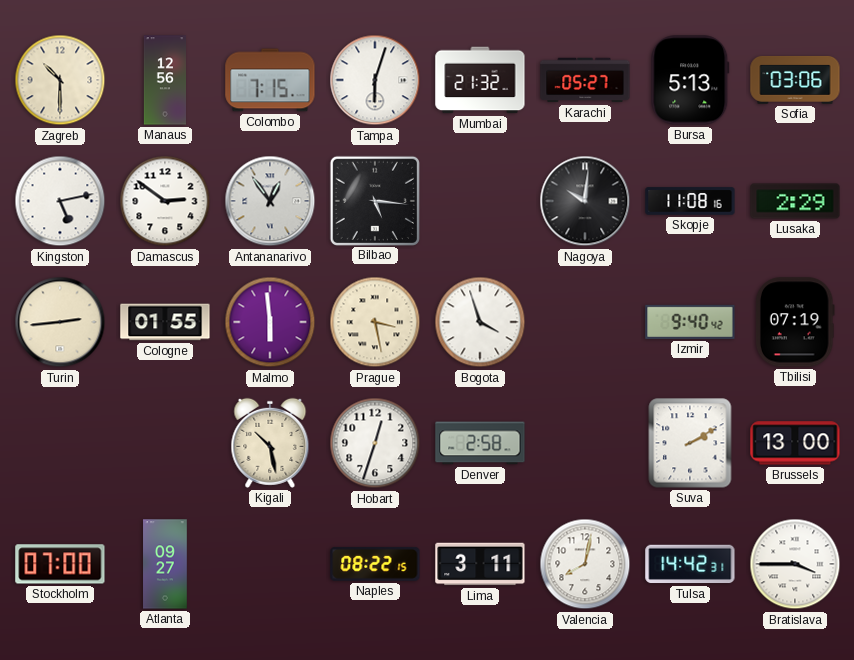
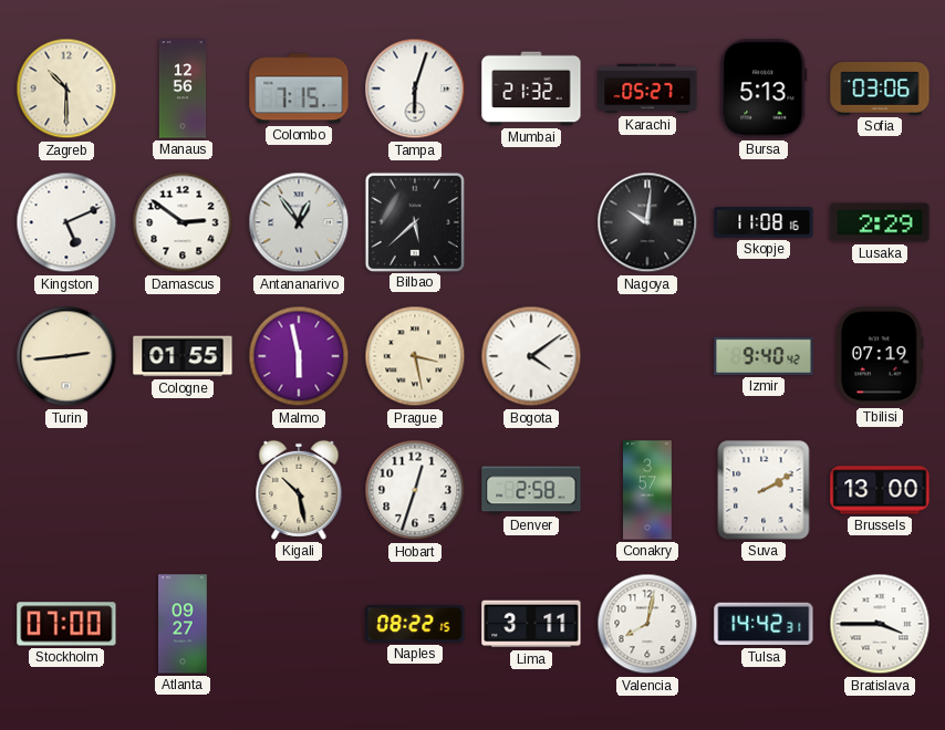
Kingston: 5:13 -> 5:11
Bilbao: 5:16 -> 5:38
Malmo: 5:59 -> 5:58
Bogota: 3:57 -> 4:09
Conakry: none -> 3:57
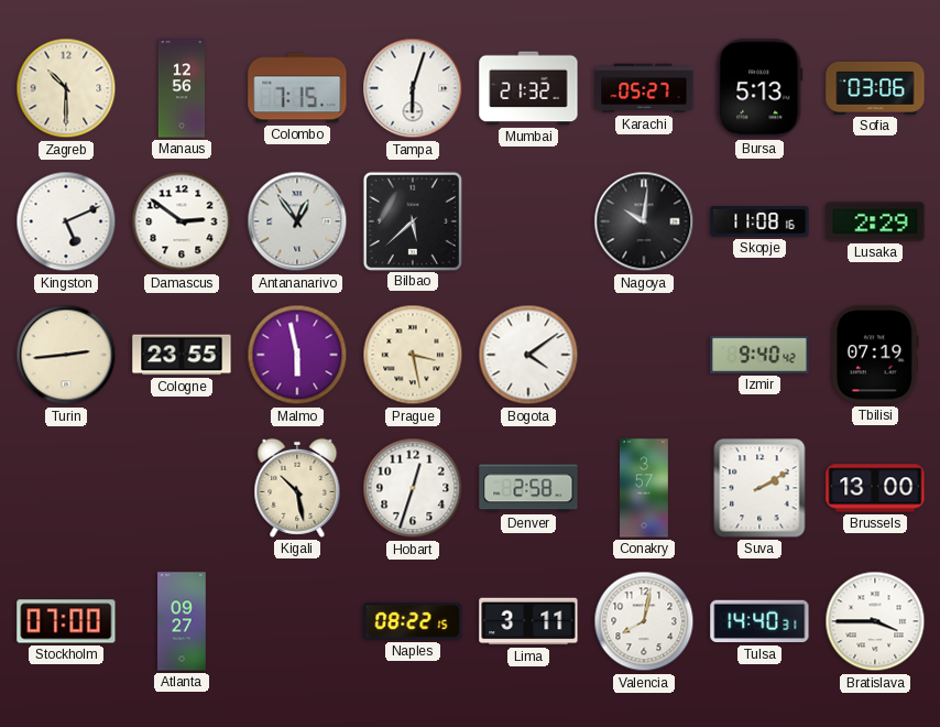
Cologne: 01:55 -> 23:55
Tulsa: 14:42 -> 14:40
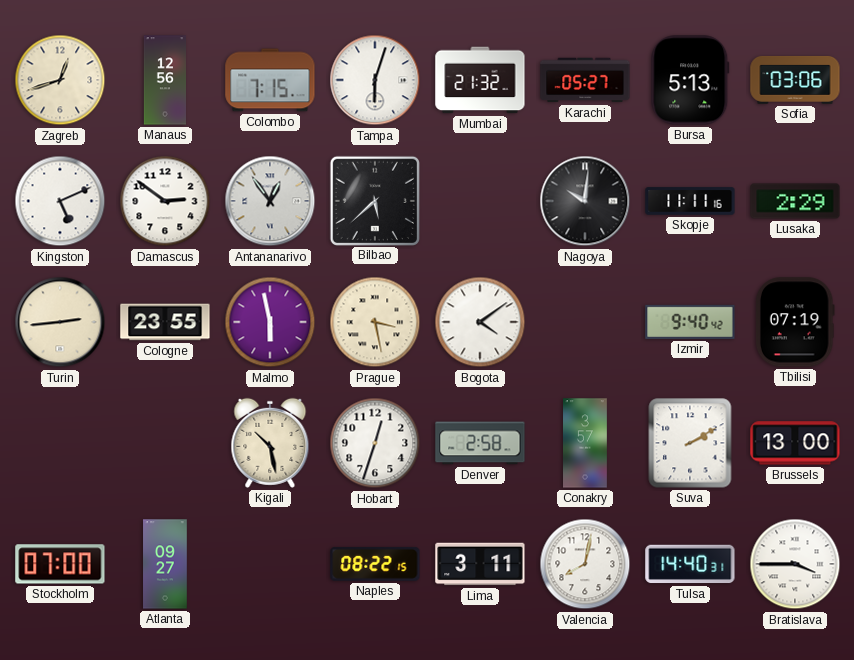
Zagreb: 10:30 -> 12:42
Skopje: 11:08 -> 11:11
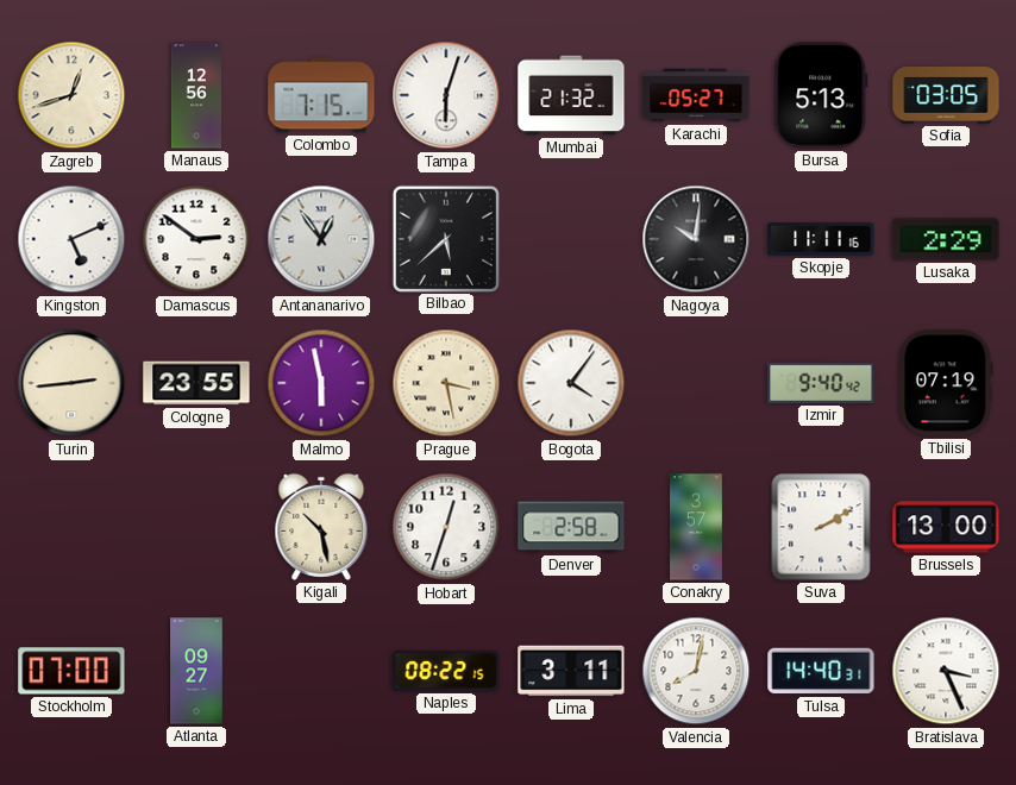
Sofia: 03:06 -> 03:05
Bogota: 4:09 -> 4:06
Bratislava: 3:45 -> 3:26
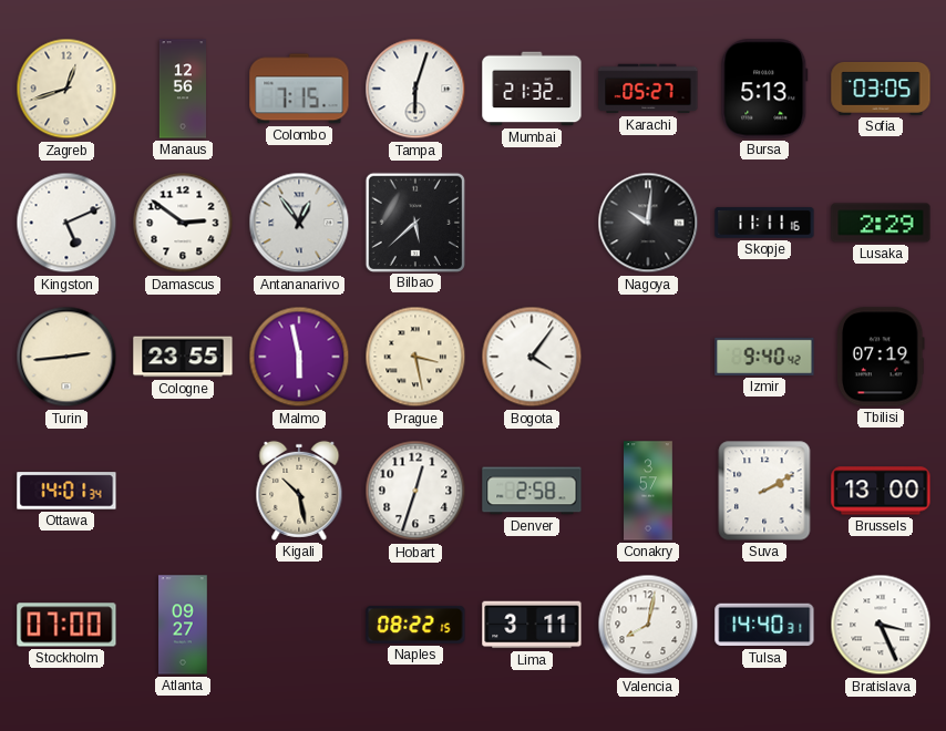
Ottawa: none -> 14:01
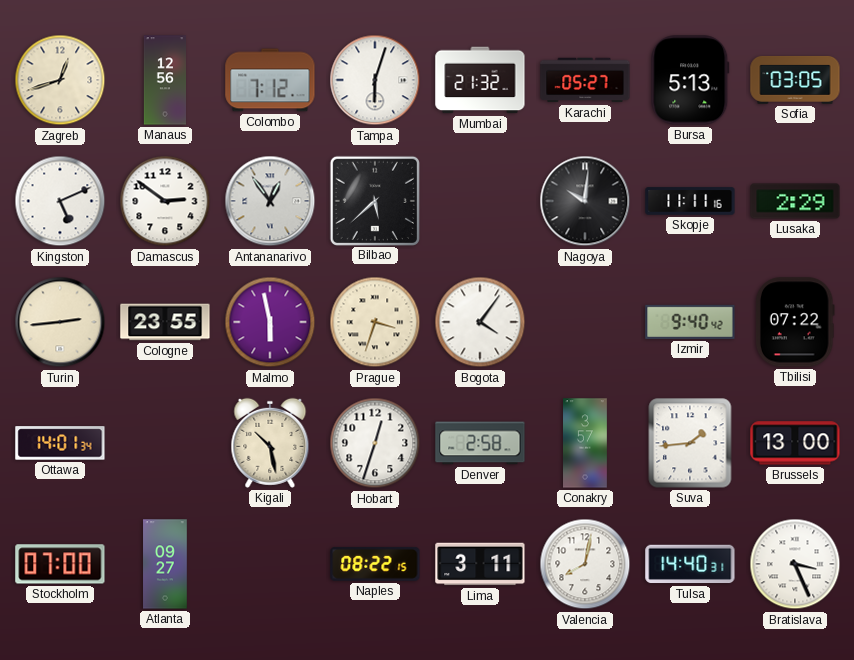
Colombo: 7:15 -> 7:12
Prague: 3:28 -> 3:33
Tbilisi: 07:19 -> 07:22
Suva: 2:10 -> 1:44
